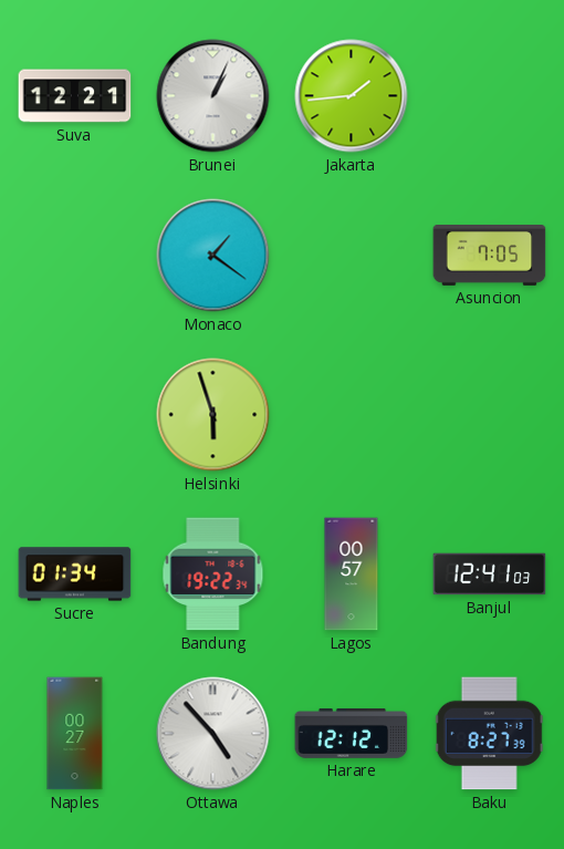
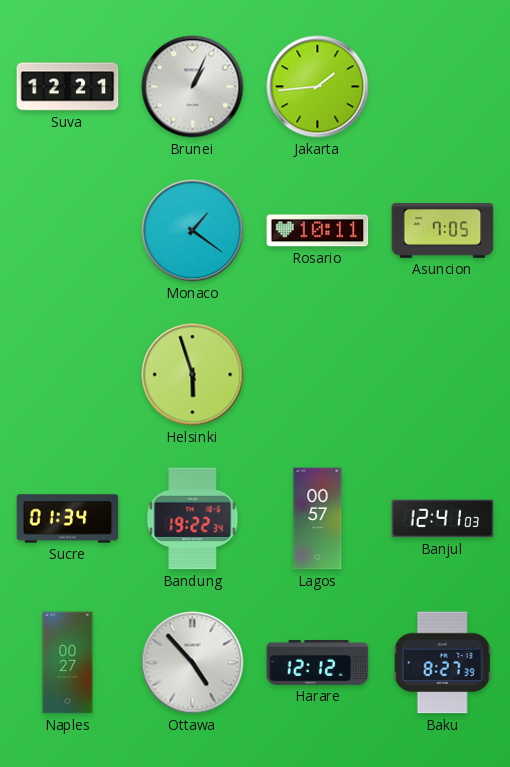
Rosario: none -> 10:11
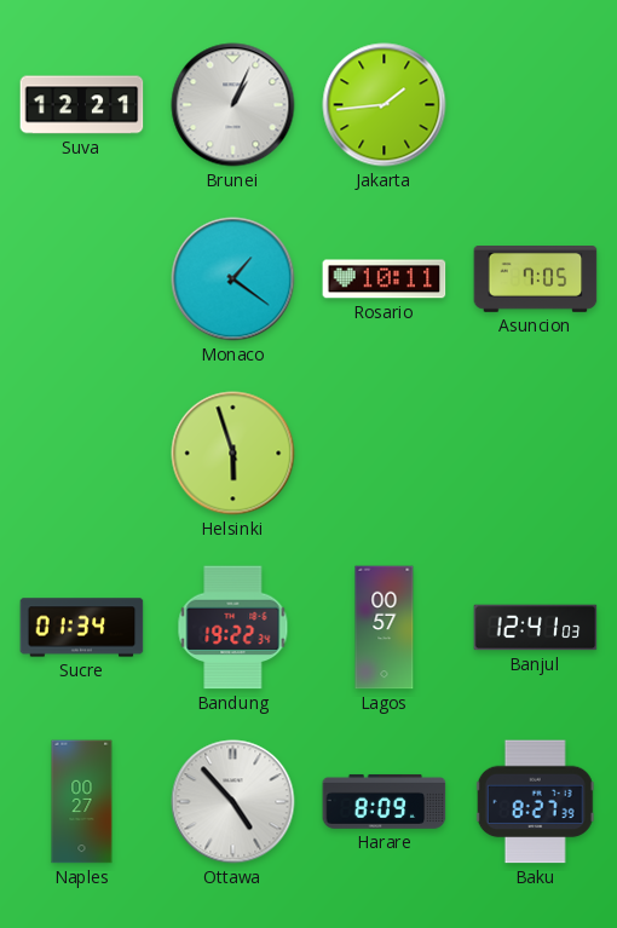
Harare: 12:12 -> 8:09
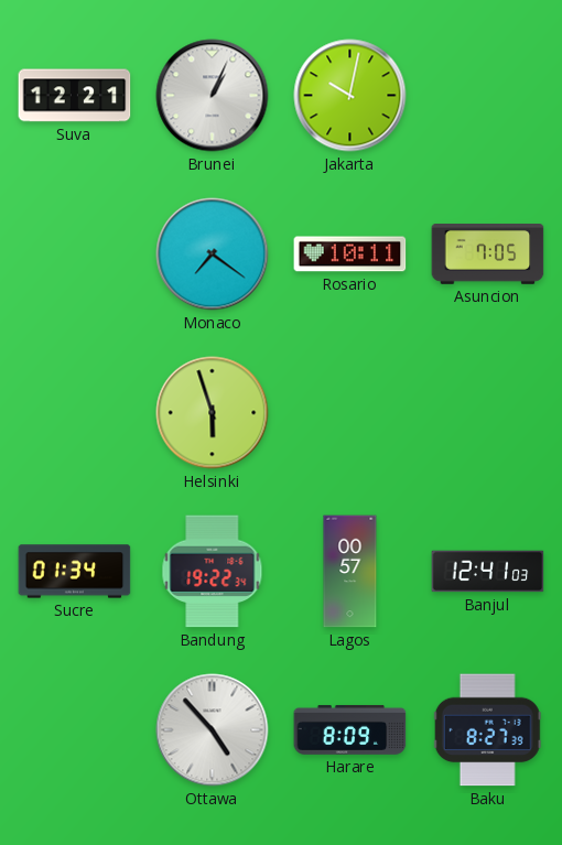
Jakarta: 1:44 -> 10:02
Monaco: 1:21 -> 7:21
Naples: 00:27 -> none
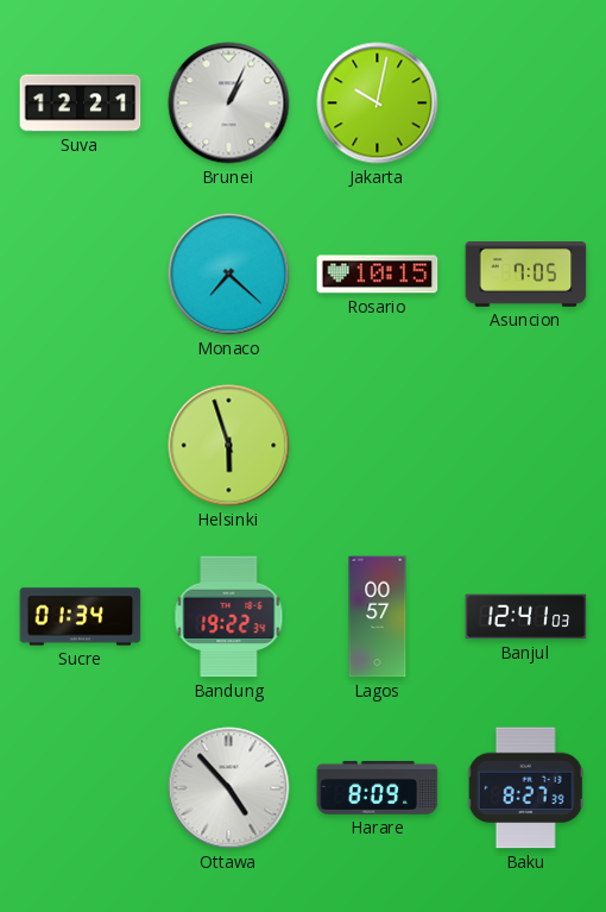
Monaco: 7:21 -> 7:22
Rosario: 10:11 -> 10:15
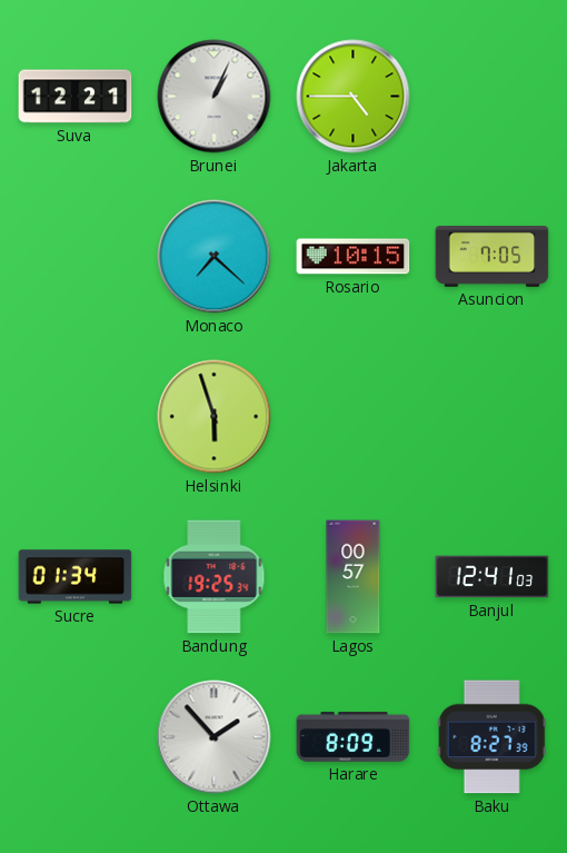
Jakarta: 10:02 -> 4:45
Bandung: 19:22 -> 19:25
Ottawa: 4:53 -> 1:53
